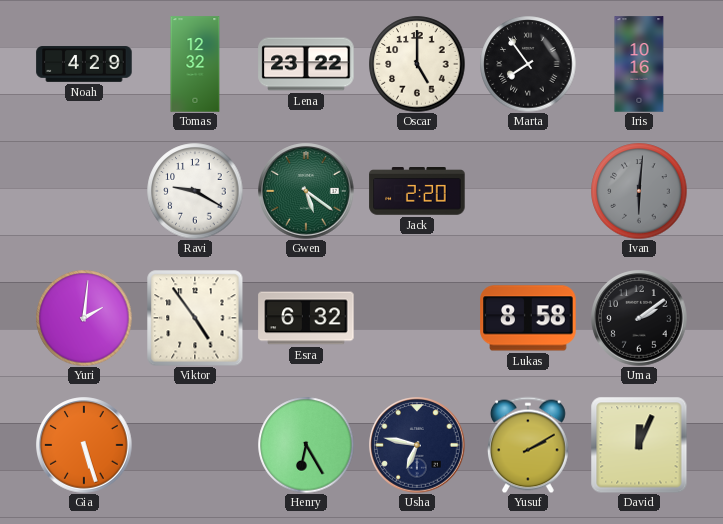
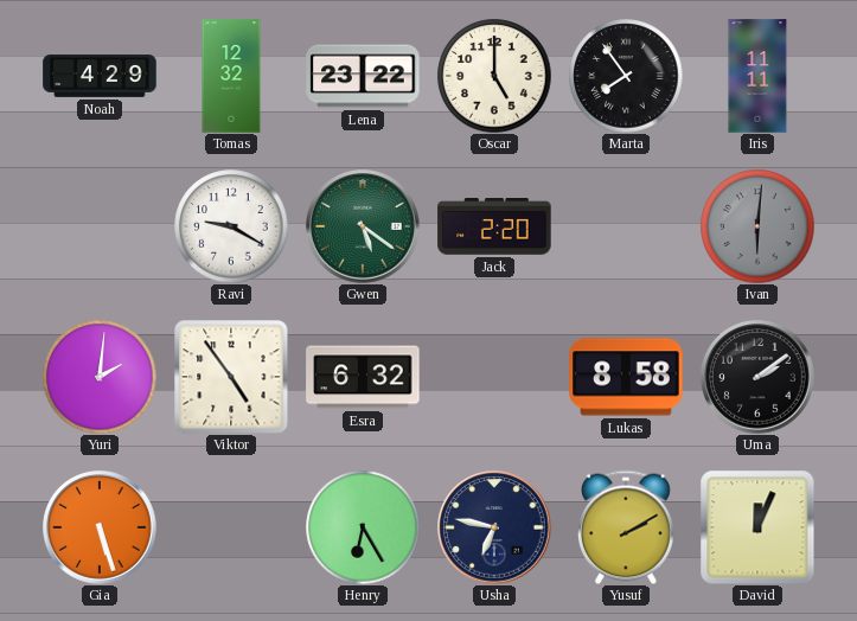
Iris: 10:16 -> 11:11
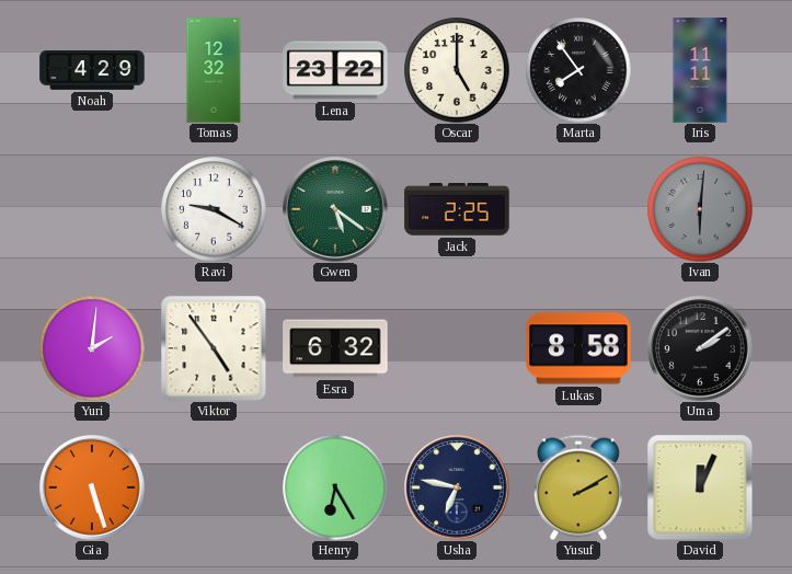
Jack: 2:20 -> 2:25
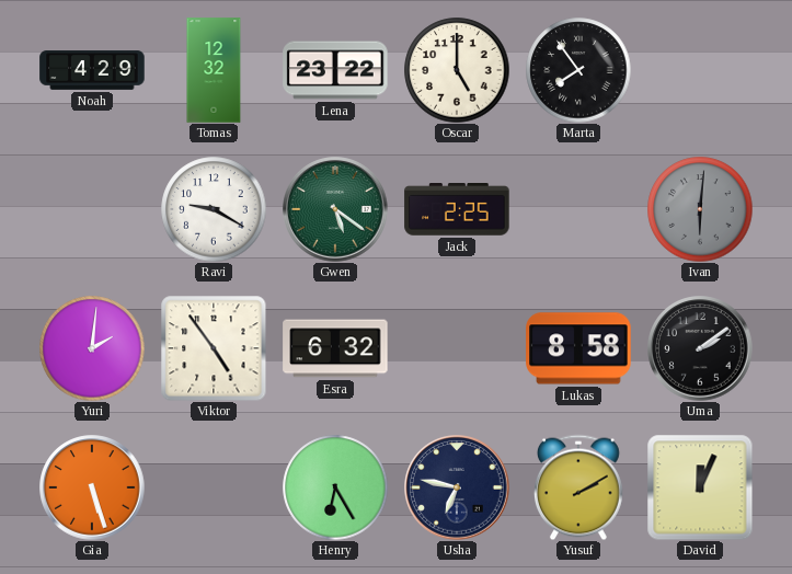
Iris: 11:11 -> none
